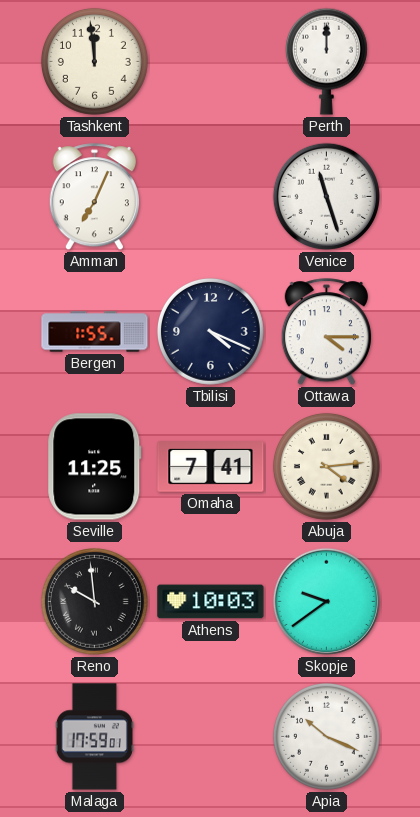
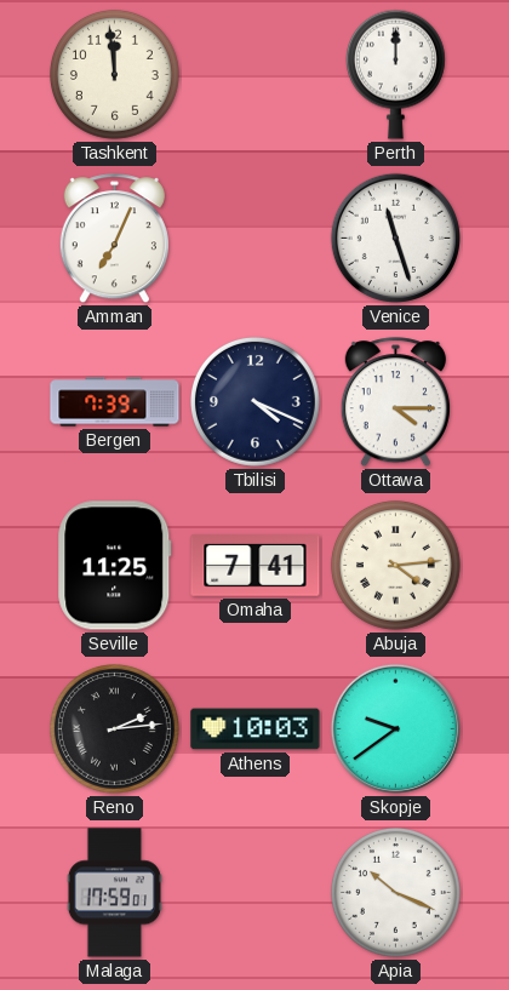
Bergen: 1:55 -> 7:39
Reno: 9:59 -> 2:14
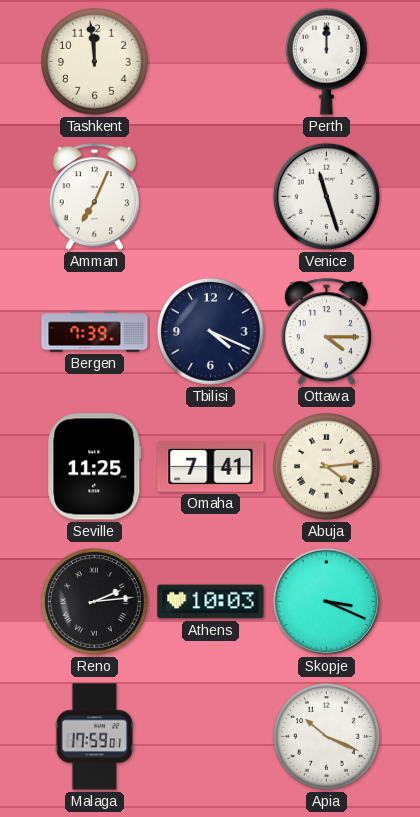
Skopje: 9:39 -> 3:19
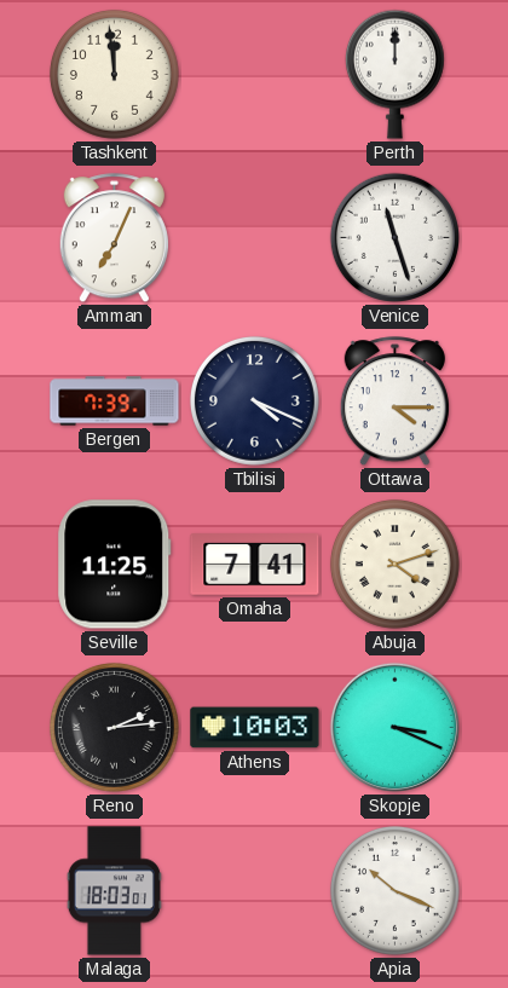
Abuja: 4:14 -> 4:12
Malaga: 17:59 -> 18:03
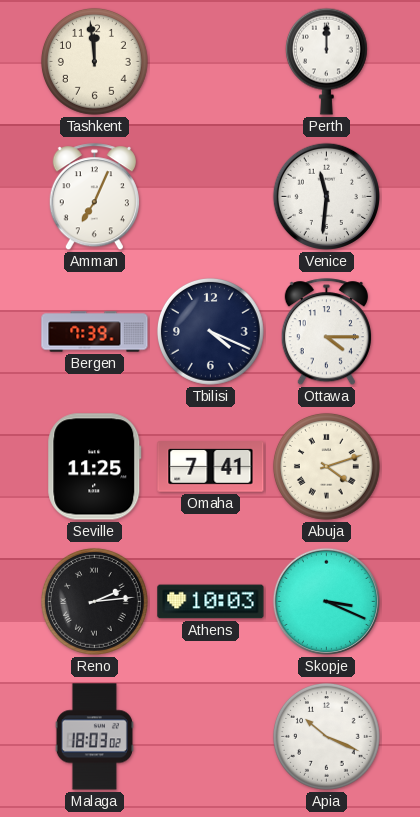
Venice: 11:27 -> 11:31
Malaga: 18:03:01 -> 18:03:02
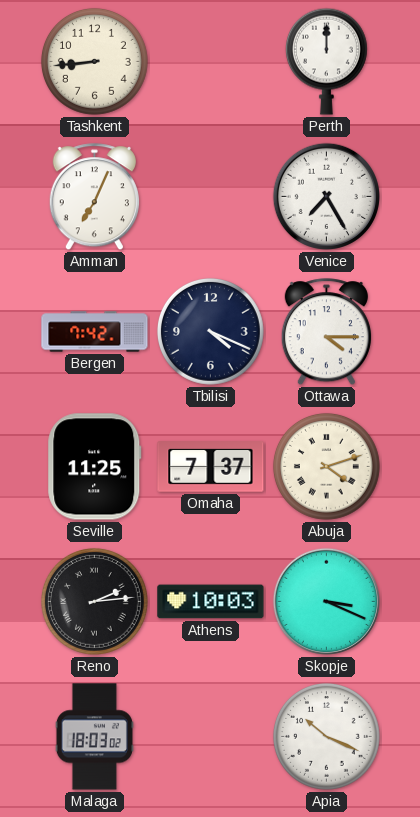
Tashkent: 11:59 -> 8:44
Venice: 11:31 -> 7:25
Bergen: 7:39 -> 7:42
Omaha: 7:41 -> 7:37
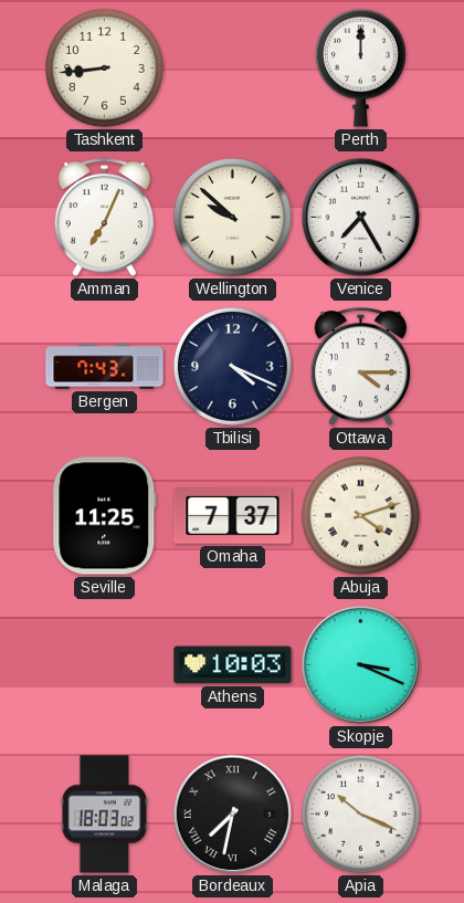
Wellington: none -> 9:52
Bergen: 7:42 -> 7:43
Reno: 2:14 -> none
Bordeaux: none -> 7:32
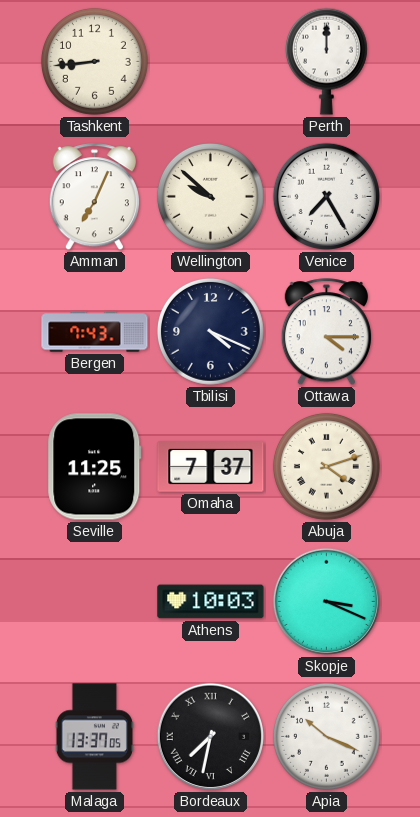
Malaga: 18:03 -> 13:37
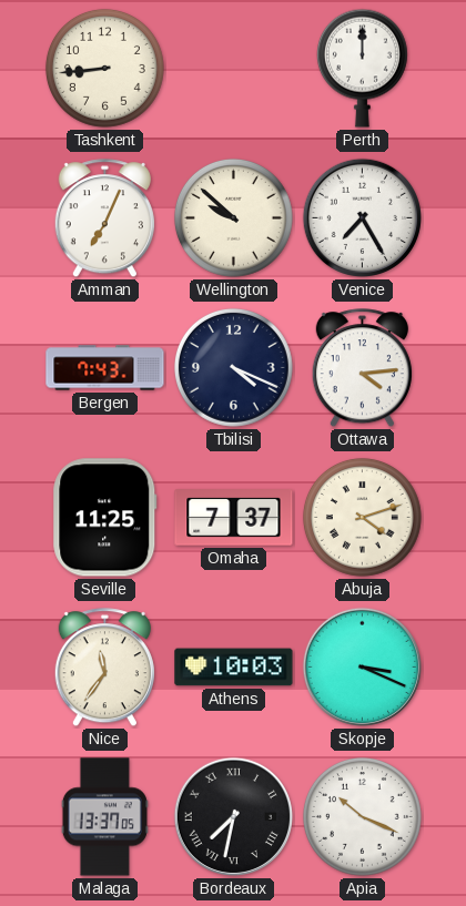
Ottawa: 4:15 -> 4:14
Nice: none -> 11:36
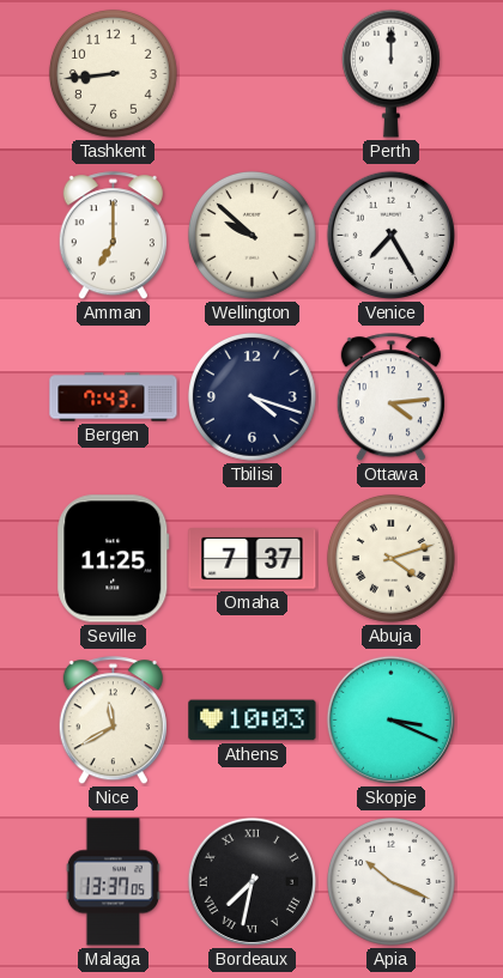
Amman: 7:04 -> 7:00
Tbilisi: 4:19 -> 4:18
Nice: 11:36 -> 11:40
